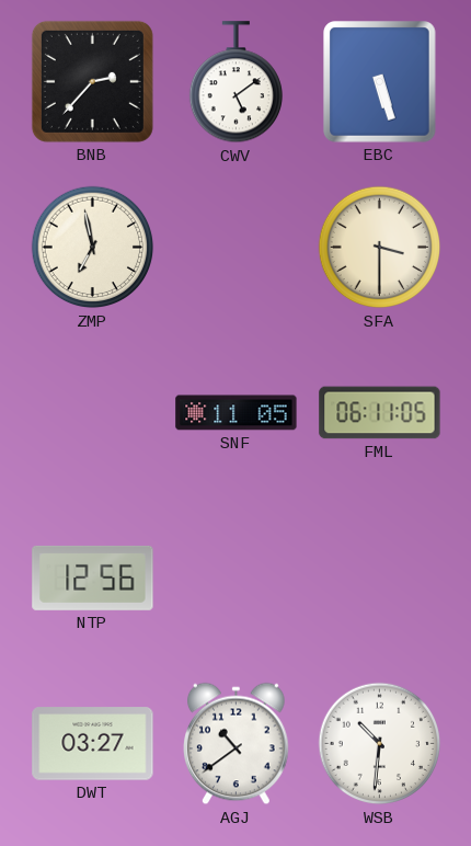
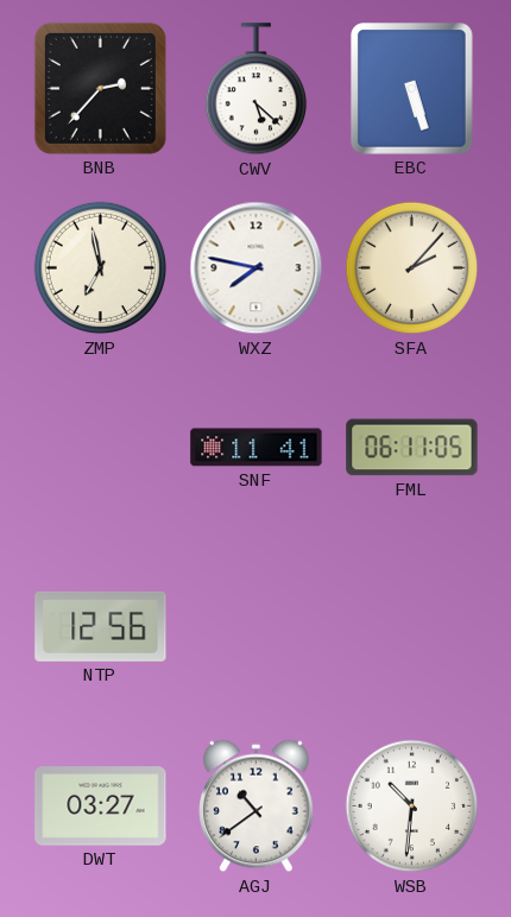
CWV: 5:09 -> 5:22
WXZ: none -> 7:47
SFA: 3:30 -> 2:07
SNF: 11:05 -> 11:41
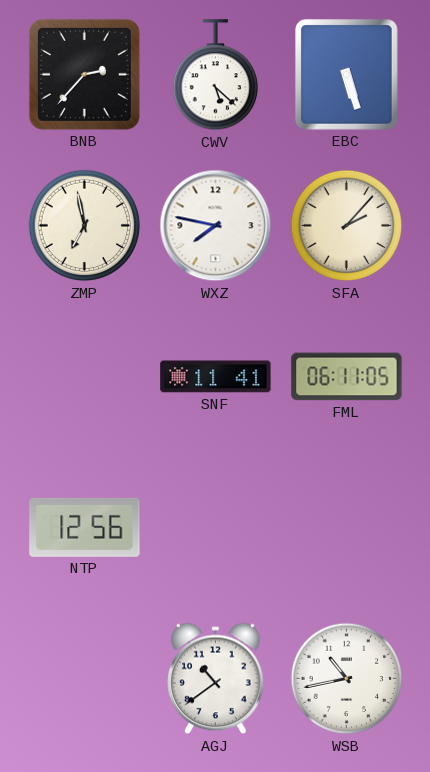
DWT: 03:27 -> none
WSB: 10:31 -> 10:43
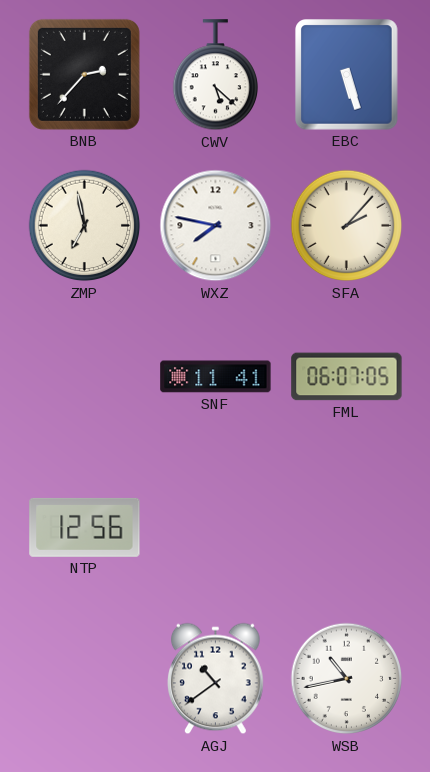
FML: 06:11 -> 06:07
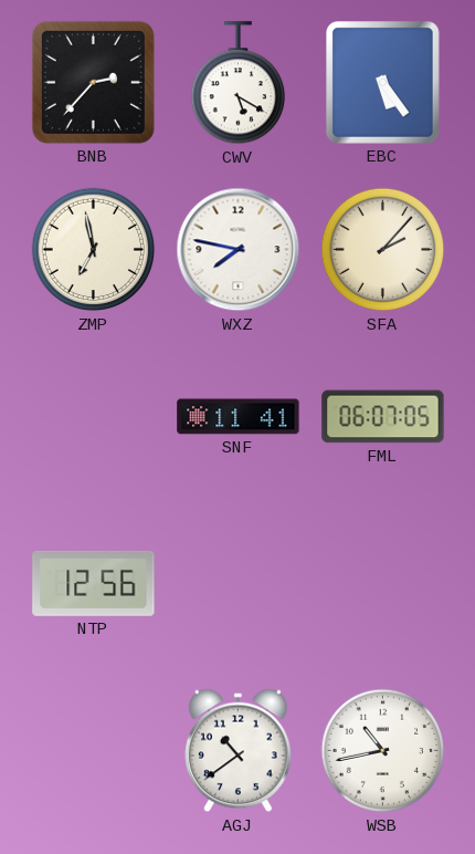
CWV: 5:22 -> 5:20
EBC: 5:27 -> 5:24
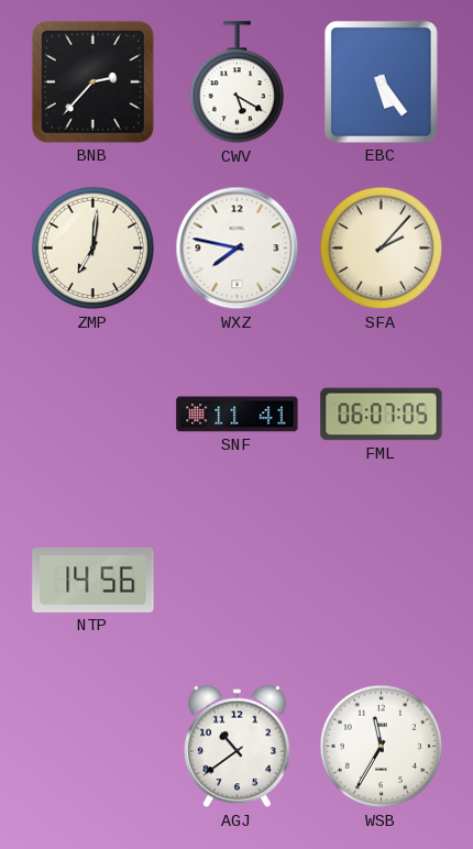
ZMP: 6:58 -> 7:01
NTP: 12:56 -> 14:56
WSB: 10:43 -> 11:35
